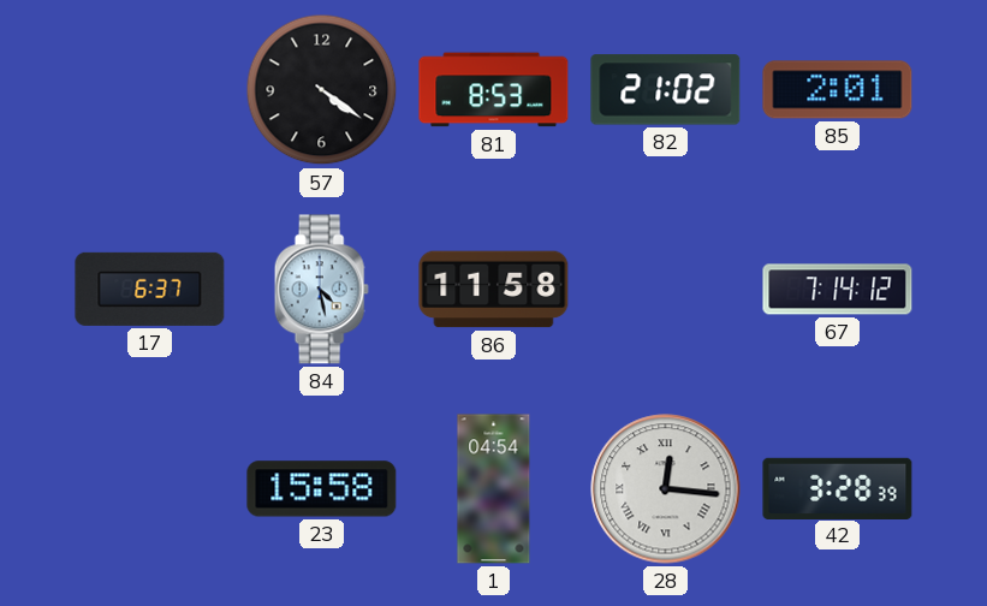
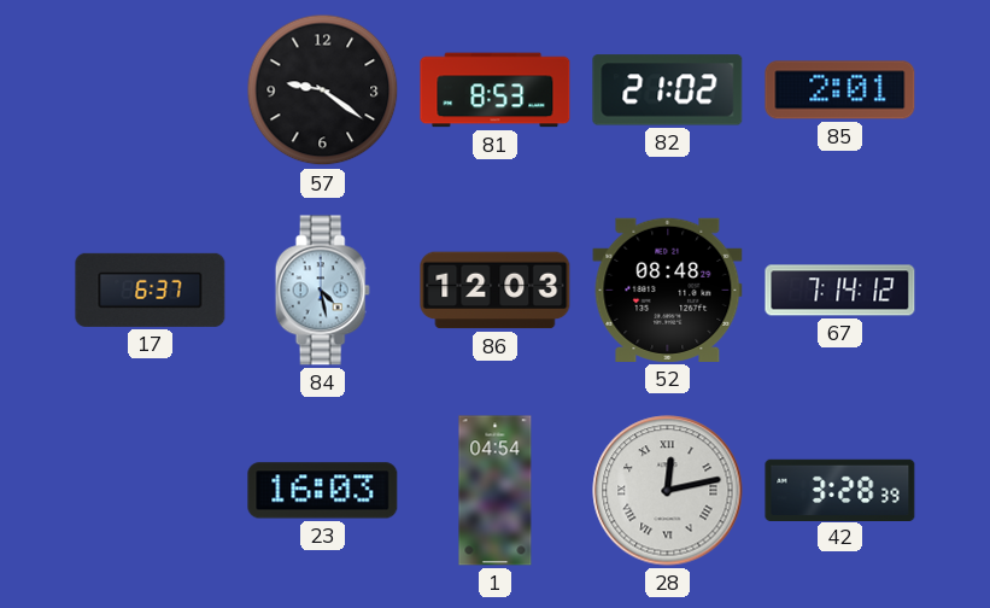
57: 4:21 -> 9:21
86: 11:58 -> 12:03
52: none -> 08:48
23: 15:58 -> 16:03
28: 12:16 -> 12:13
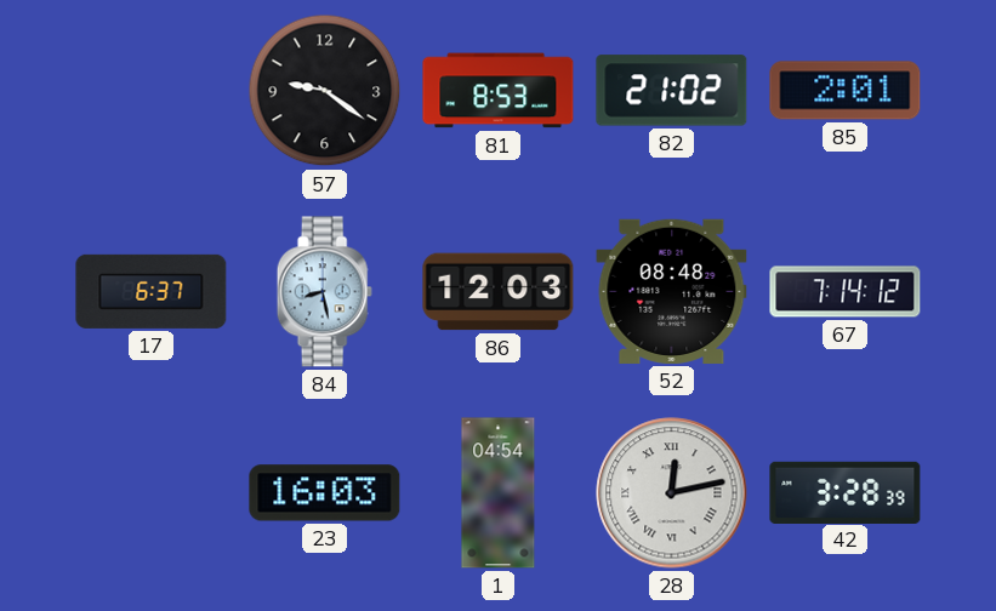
84: 4:28 -> 8:28
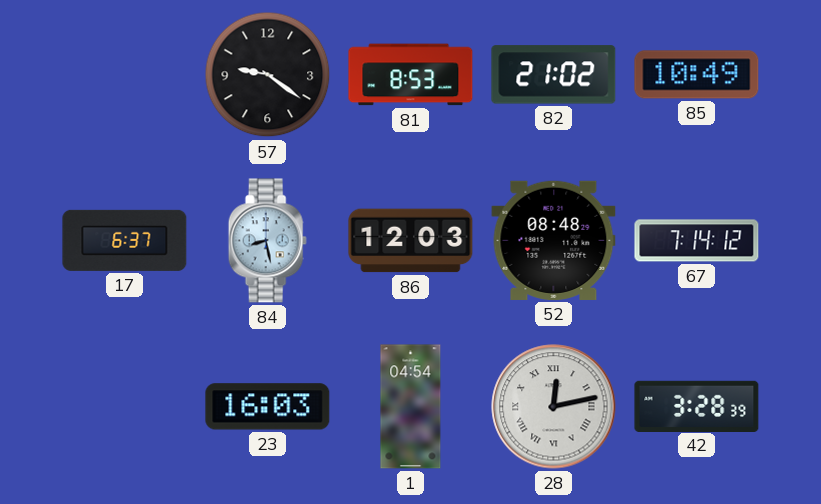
85: 2:01 -> 10:49
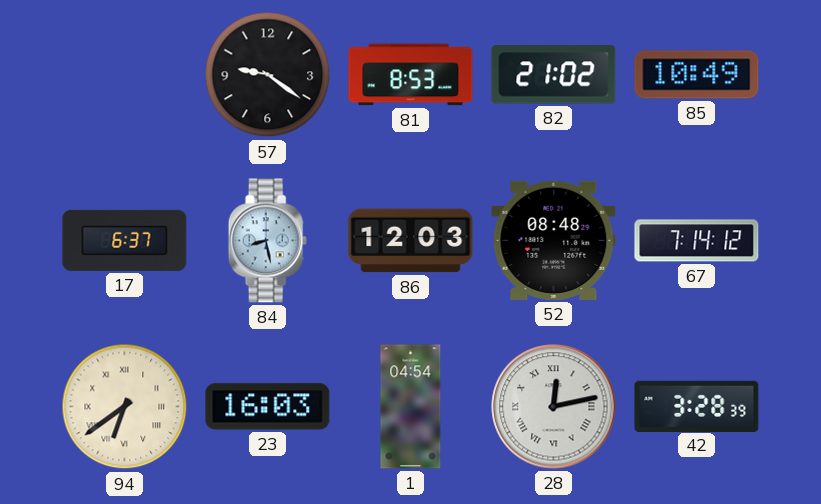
94: none -> 6:39
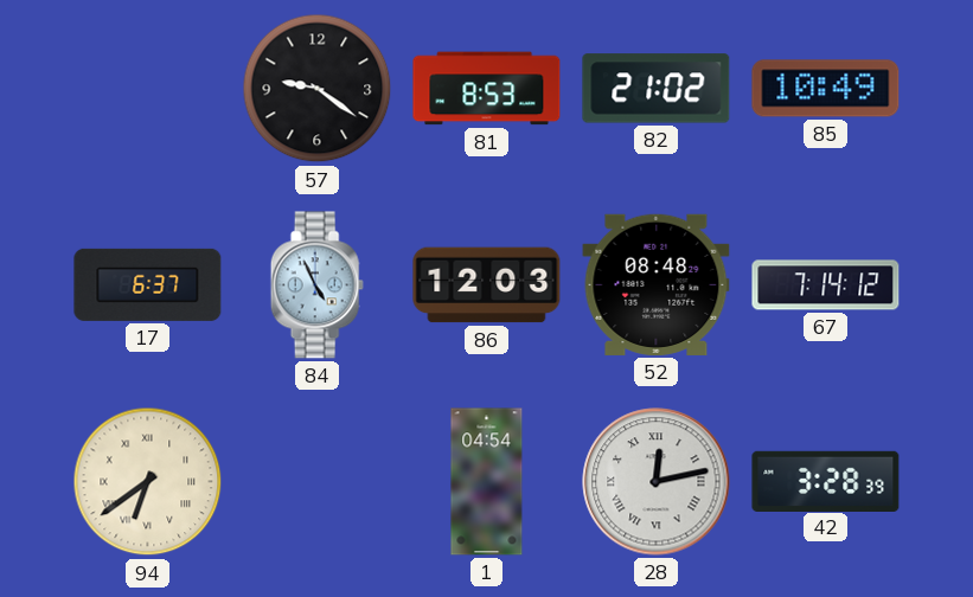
84: 8:28 -> 4:56
23: 16:03 -> none
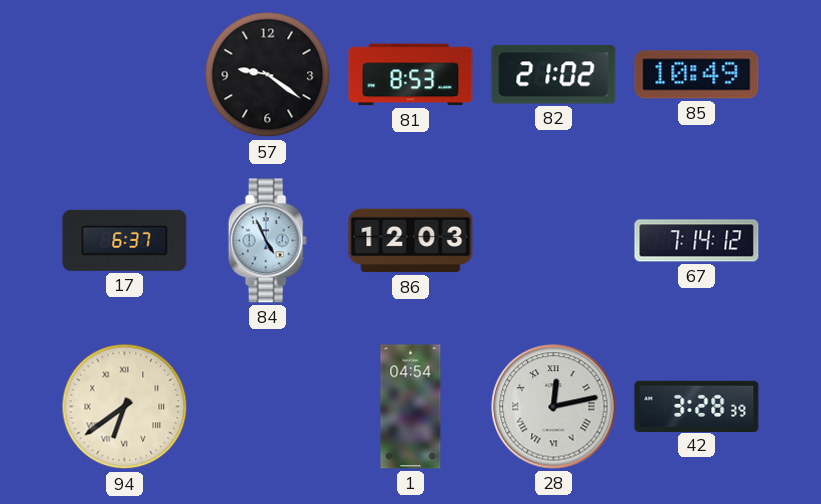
52: 08:48 -> none
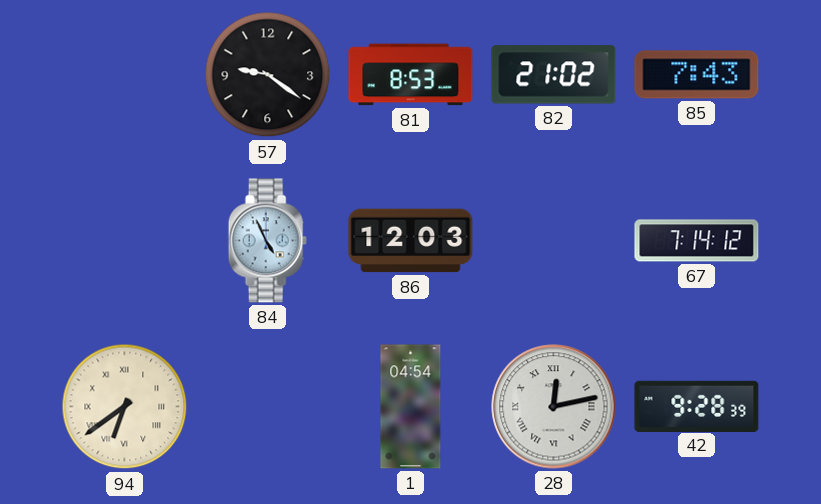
85: 10:49 -> 7:43
17: 6:37 -> none
42: 3:28 -> 9:28
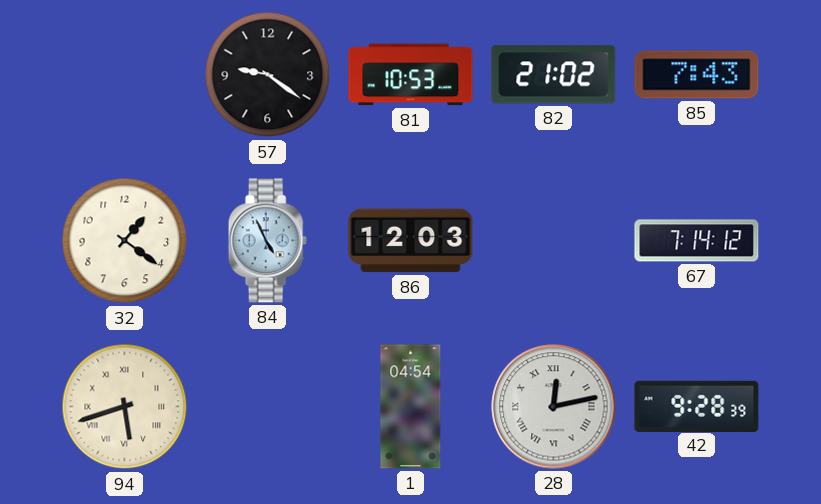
81: 8:53 -> 10:53
32: none -> 1:21
94: 6:39 -> 5:42
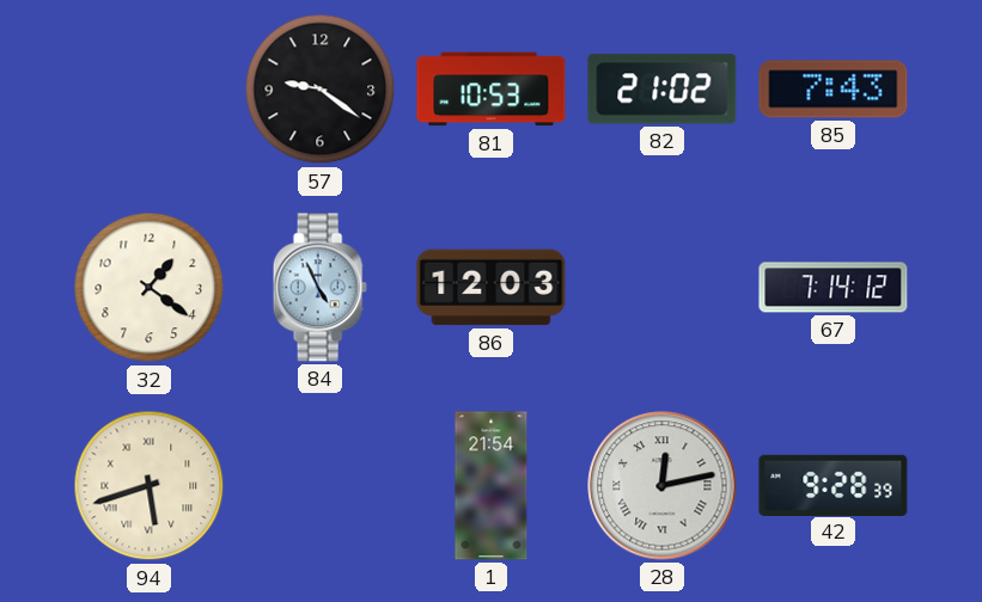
1: 04:54 -> 21:54
